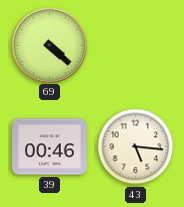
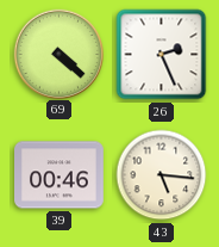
26: none -> 2:26
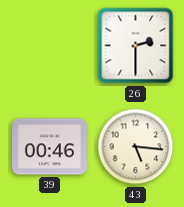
69: 4:22 -> none
26: 2:26 -> 2:30
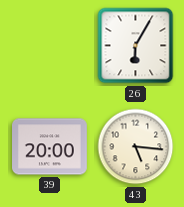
26: 2:30 -> 6:05
39: 00:46 -> 20:00
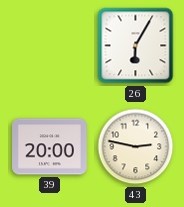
43: 5:16 -> 2:47
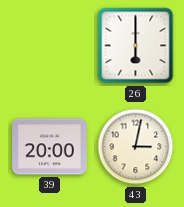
26: 6:05 -> 6:00
43: 2:47 -> 3:02
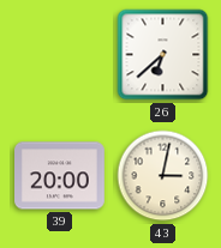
26: 6:00 -> 6:38
